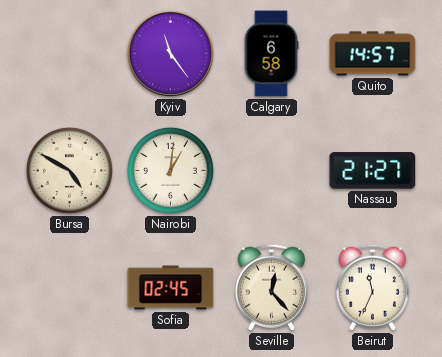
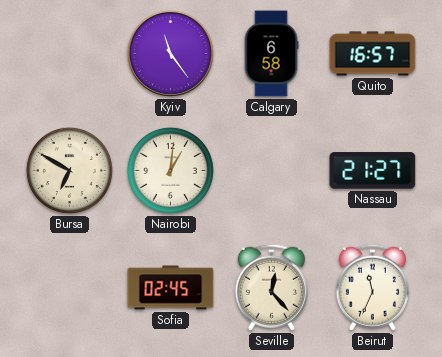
Quito: 14:57 -> 16:57
Bursa: 4:50 -> 6:50
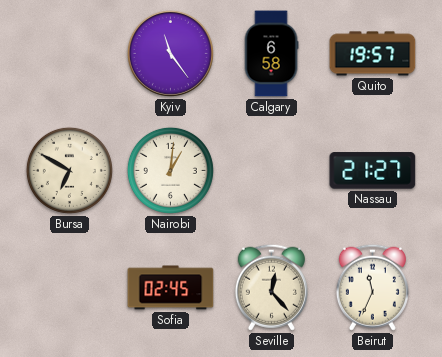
Quito: 16:57 -> 19:57
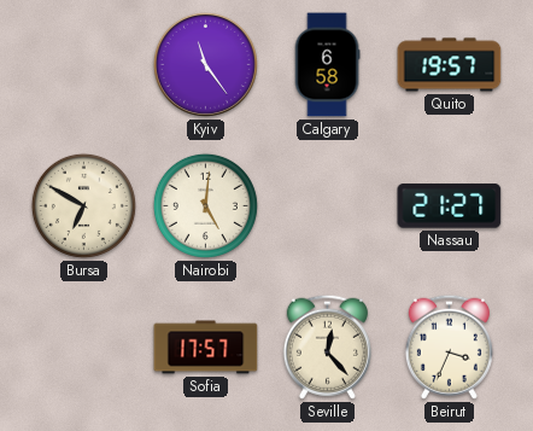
Nairobi: 1:01 -> 5:01
Sofia: 02:45 -> 17:57
Beirut: 11:34 -> 3:34
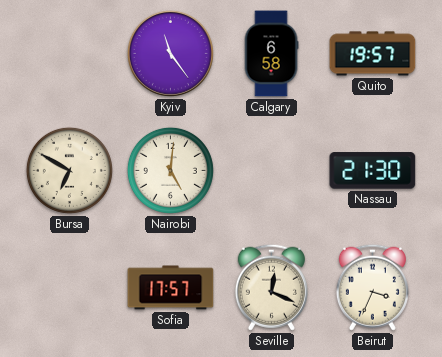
Nassau: 21:27 -> 21:30
Seville: 12:23 -> 12:19
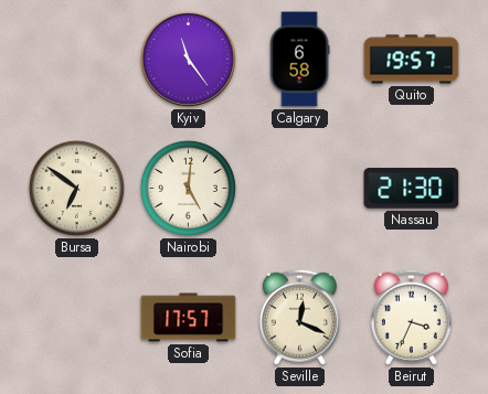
Bursa: 6:50 -> 6:51
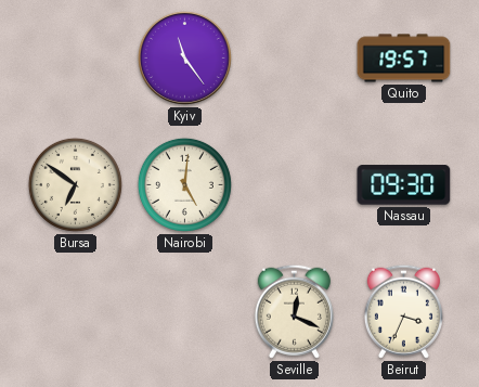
Calgary: 6:58 -> none
Nassau: 21:30 -> 09:30
Sofia: 17:57 -> none
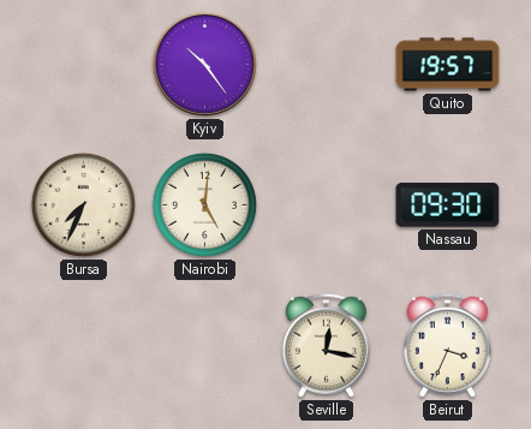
Kyiv: 11:24 -> 10:24
Bursa: 6:51 -> 7:34
Seville: 12:19 -> 12:17
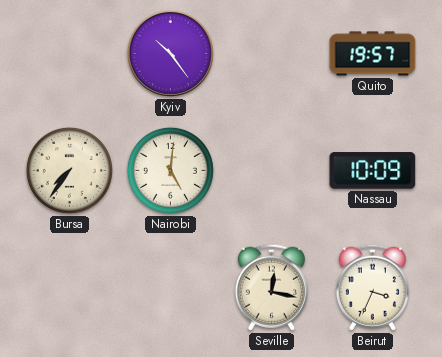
Bursa: 7:34 -> 7:36
Nassau: 09:30 -> 10:09
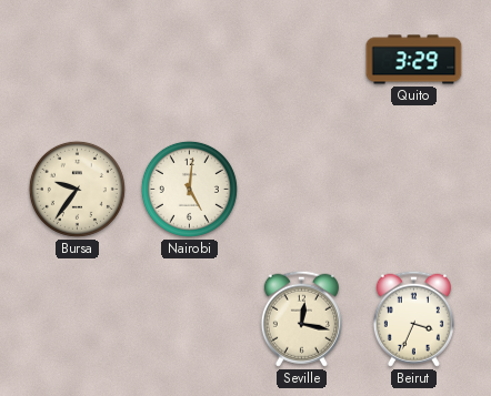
Kyiv: 10:24 -> none
Quito: 19:57 -> 3:29
Bursa: 7:36 -> 9:36
Nassau: 10:09 -> none
